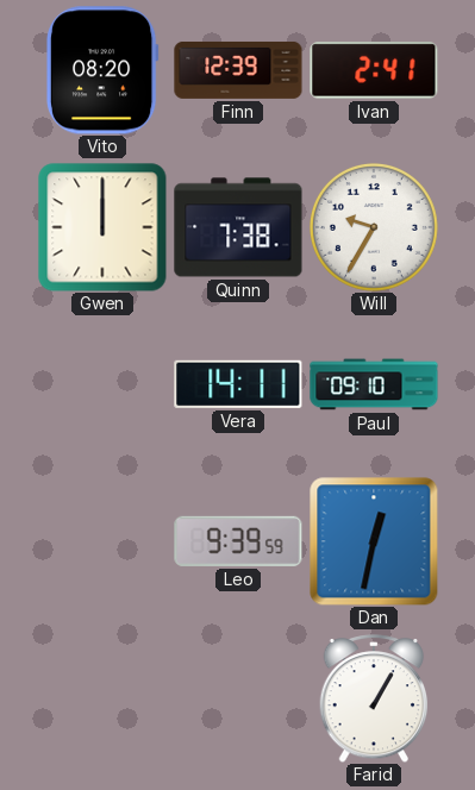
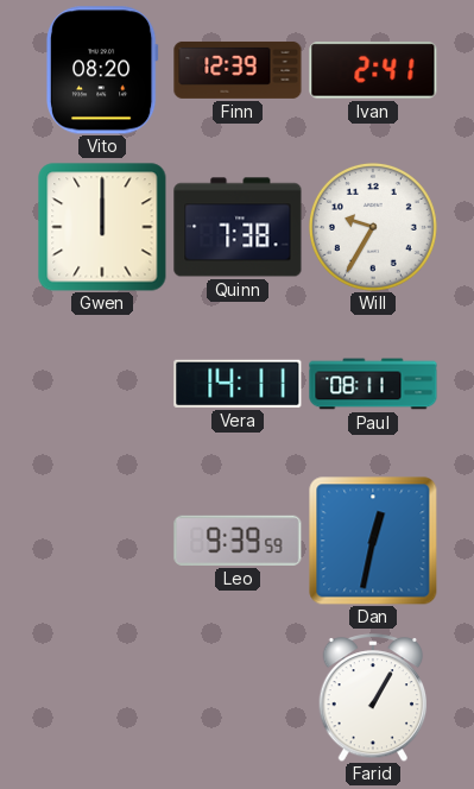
Paul: 09:10 -> 08:11
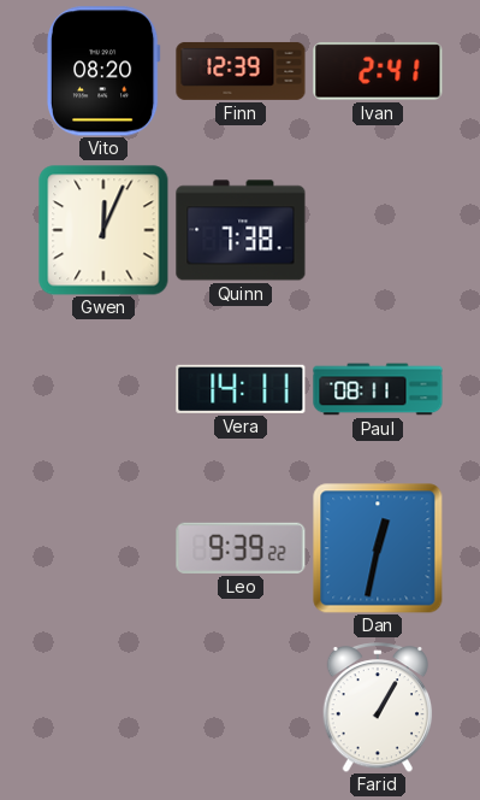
Gwen: 12:00 -> 12:04
Will: 9:35 -> none
Leo: 9:39:59 -> 9:39:22
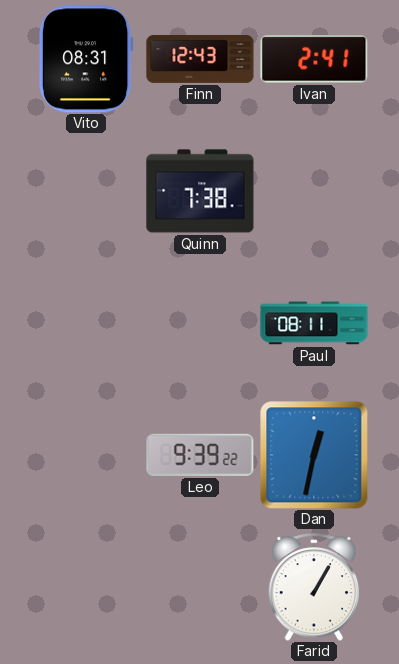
Vito: 08:20 -> 08:31
Finn: 12:39 -> 12:43
Gwen: 12:04 -> none
Vera: 14:11 -> none
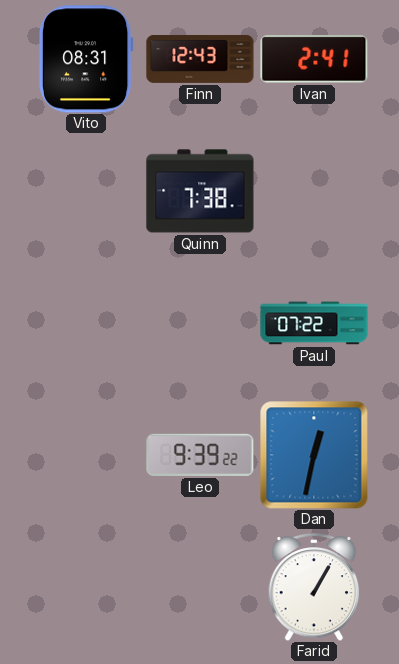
Paul: 08:11 -> 07:22
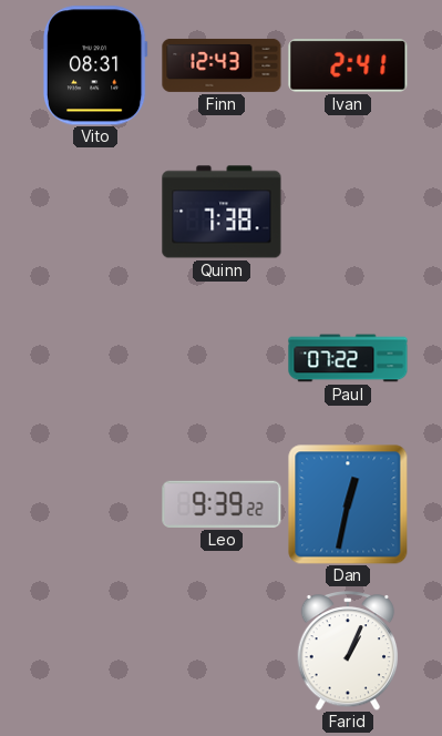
Farid: 1:05 -> 1:04
